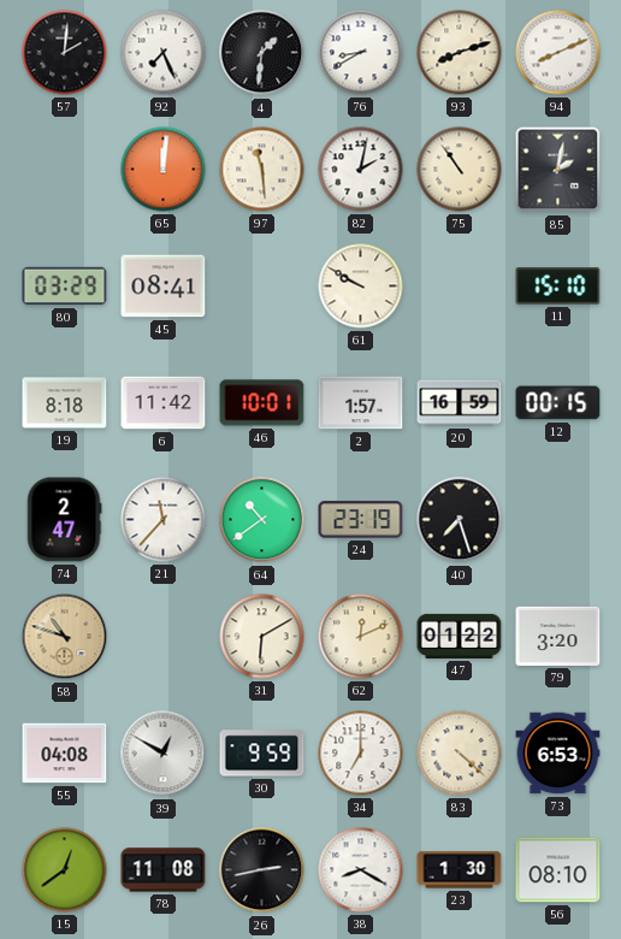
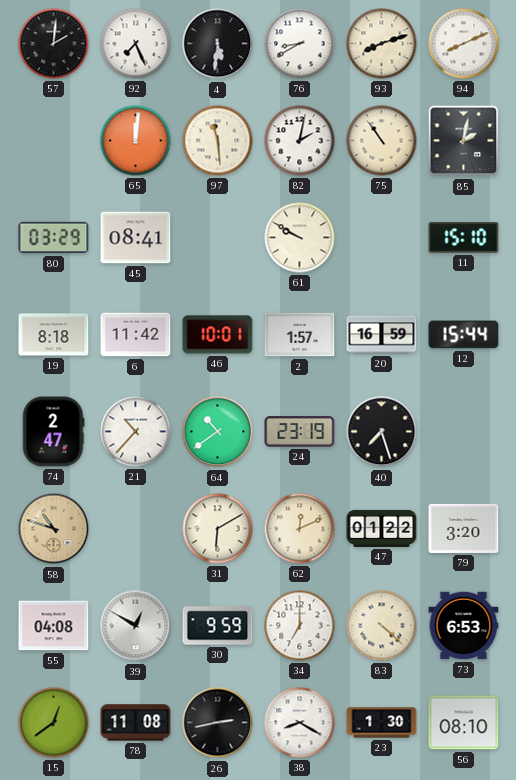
4: 1:31 -> 5:31
12: 00:15 -> 15:44
21: 11:37 -> 10:37
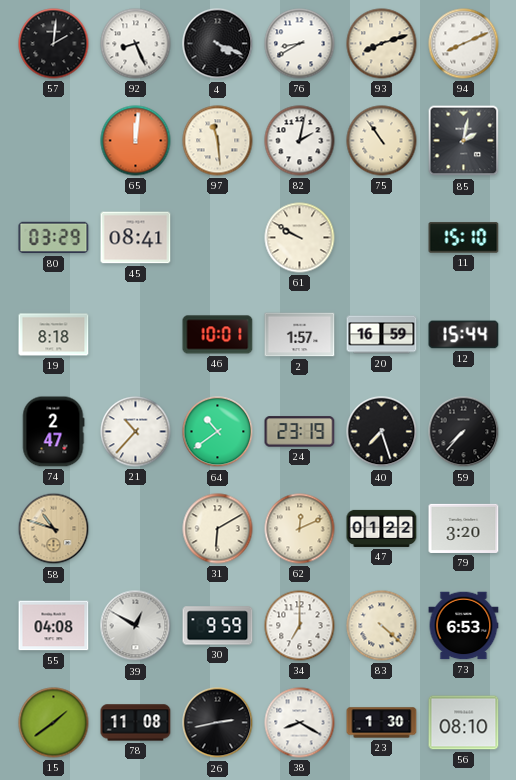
92: 7:26 -> 8:26
4: 5:31 -> 4:19
6: 11:42 -> none
59: none -> 7:37
15: 12:39 -> 1:39
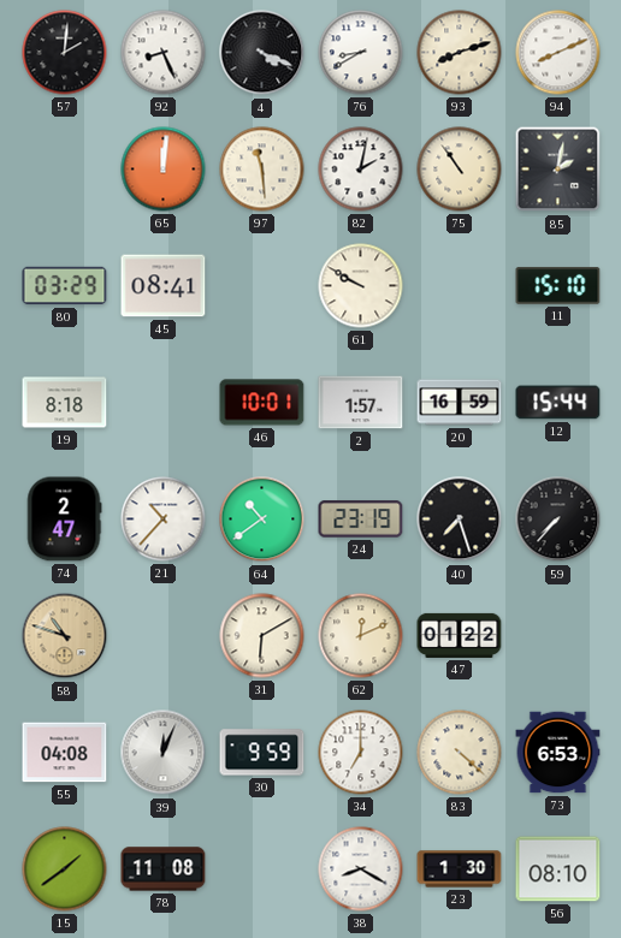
79: 3:20 -> none
39: 12:50 -> 12:04
26: 2:43 -> none
